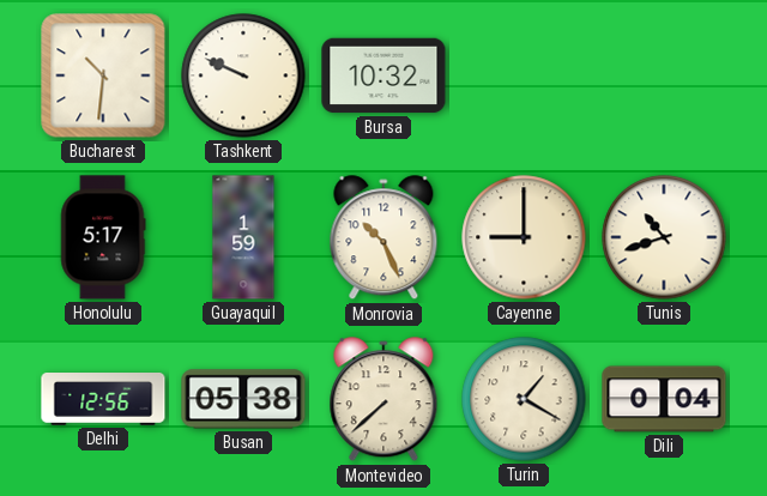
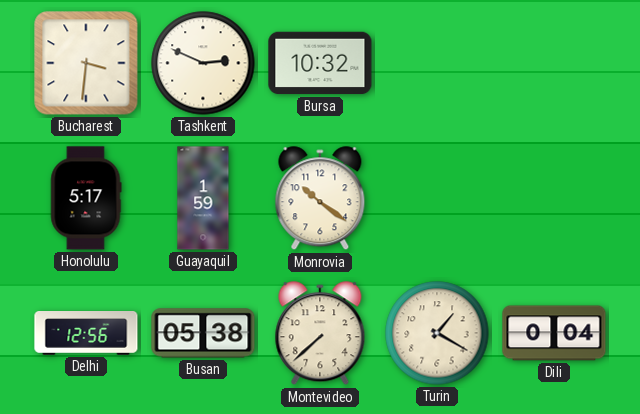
Bucharest: 10:31 -> 3:31
Tashkent: 9:49 -> 2:49
Monrovia: 10:26 -> 10:21
Cayenne: 9:00 -> none
Tunis: 10:42 -> none
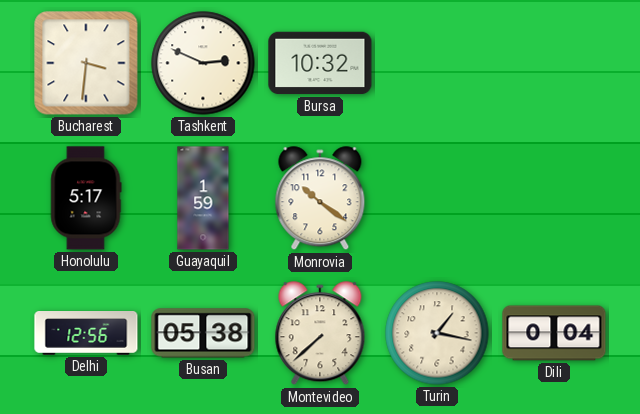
Turin: 1:20 -> 1:17
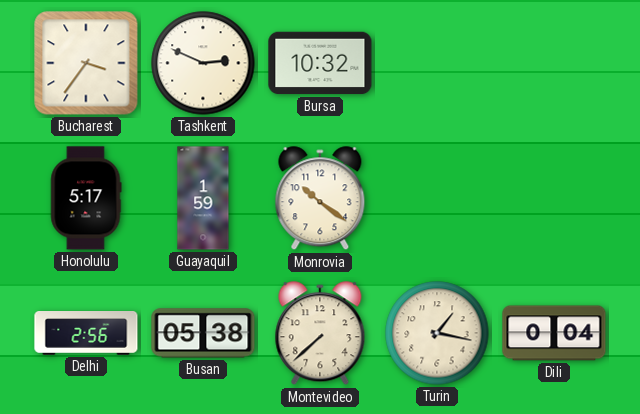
Bucharest: 3:31 -> 3:36
Delhi: 12:56 -> 2:56
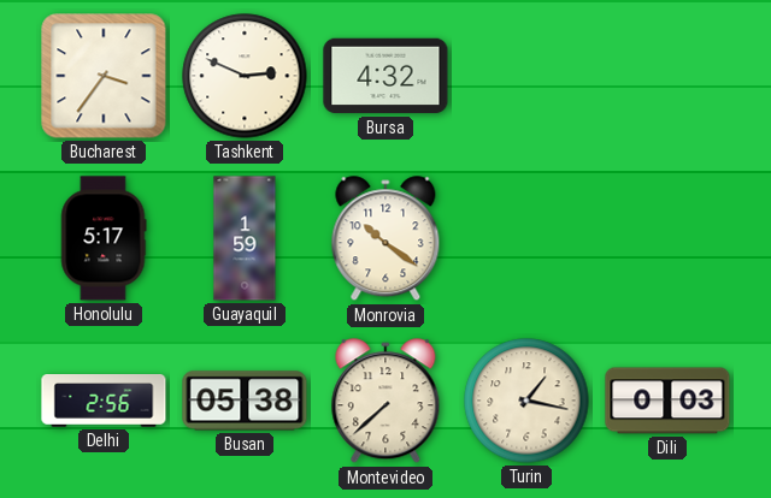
Bursa: 10:32 -> 4:32
Dili: 0:04 -> 0:03
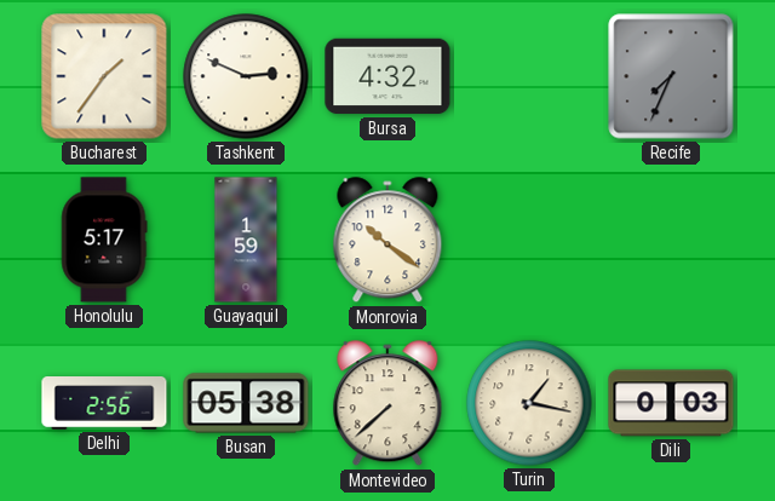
Bucharest: 3:36 -> 1:36
Recife: none -> 7:34
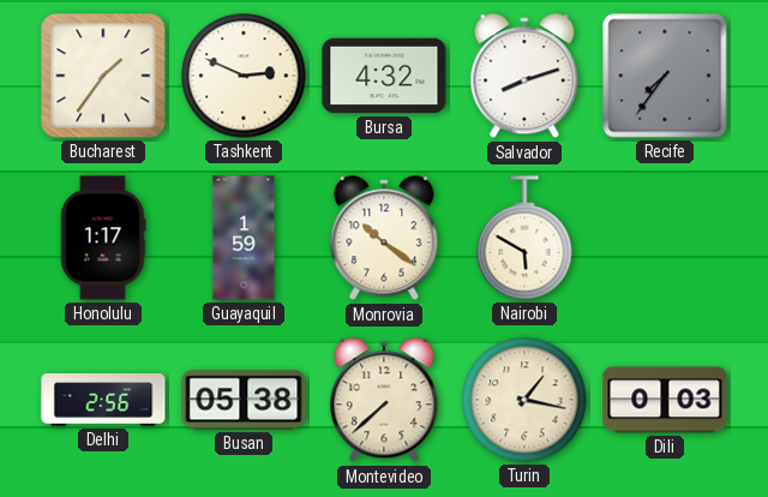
Salvador: none -> 8:12
Recife: 7:34 -> 7:36
Honolulu: 5:17 -> 1:17
Nairobi: none -> 5:50
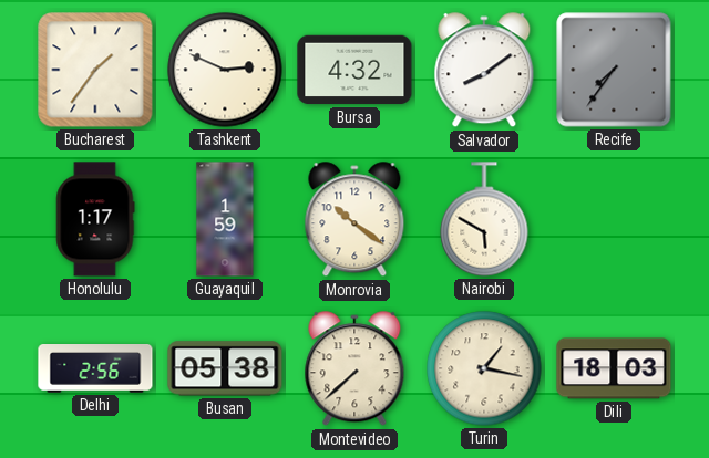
Salvador: 8:12 -> 8:09
Dili: 0:03 -> 18:03
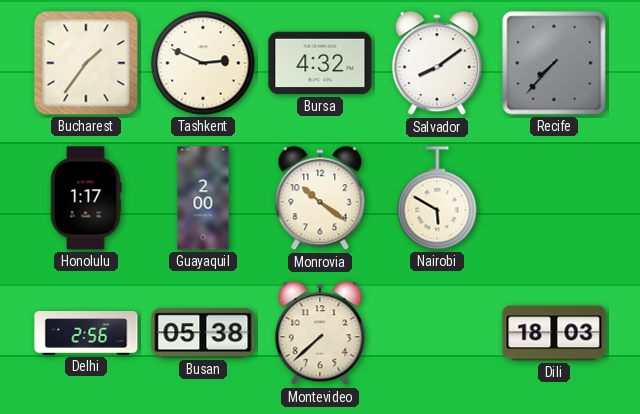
Recife: 7:36 -> 7:37
Guayaquil: 1:59 -> 2:00
Turin: 1:17 -> none
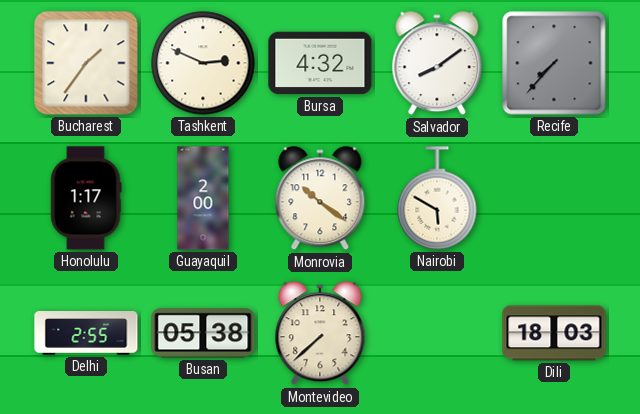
Delhi: 2:56 -> 2:55
